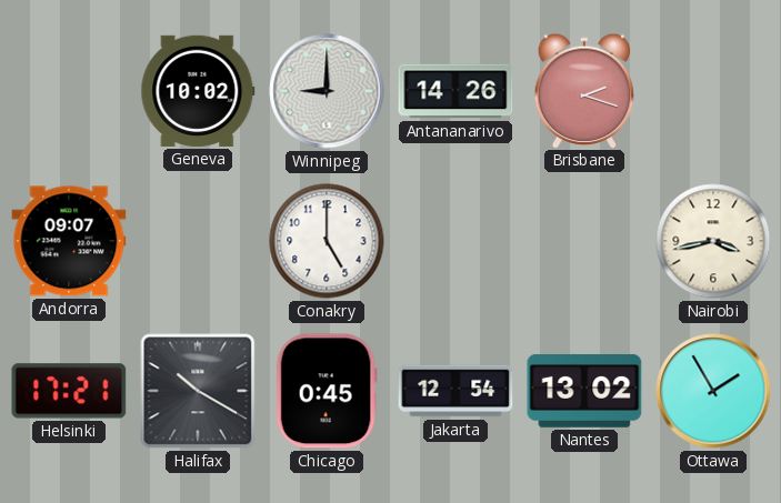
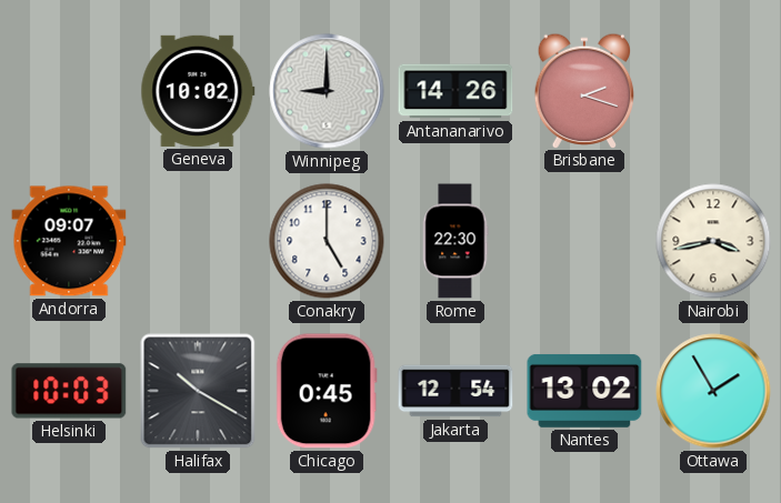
Rome: none -> 22:30
Helsinki: 17:21 -> 10:03
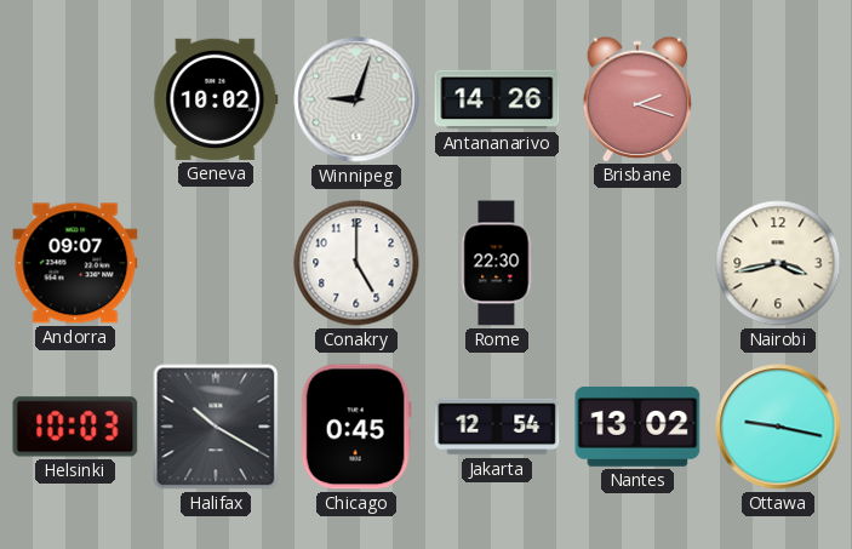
Winnipeg: 9:00 -> 9:03
Ottawa: 1:55 -> 9:17
